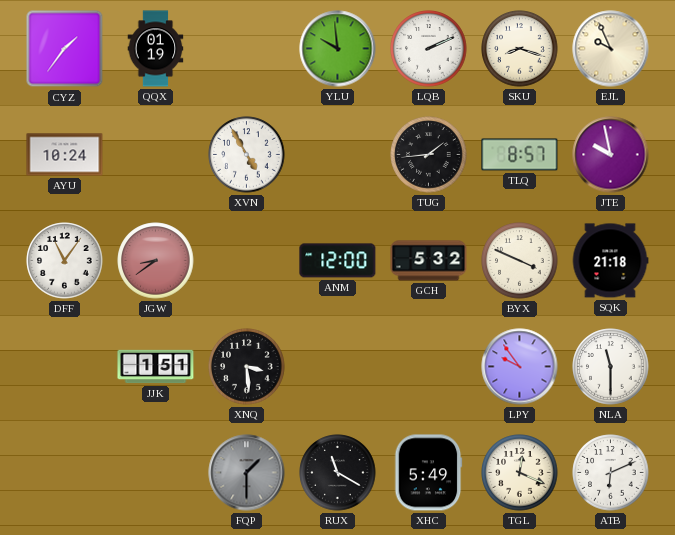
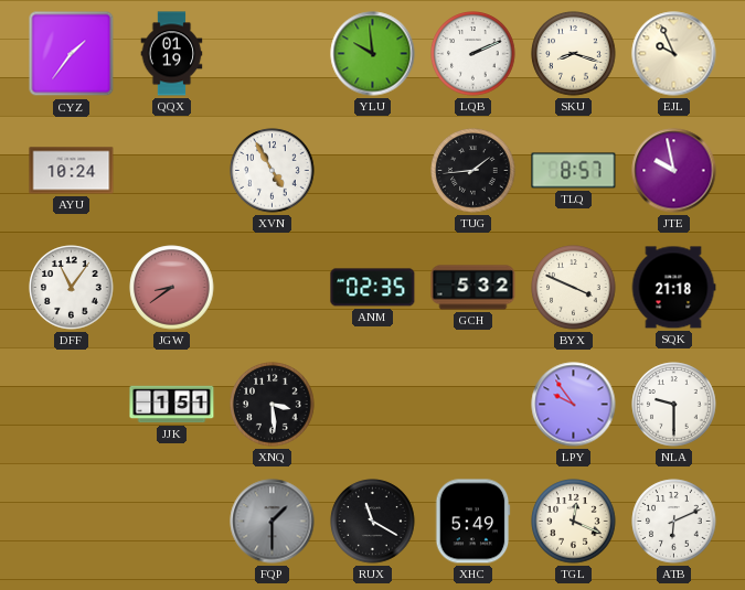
ANM: 12:00 -> 02:35
NLA: 11:30 -> 9:30
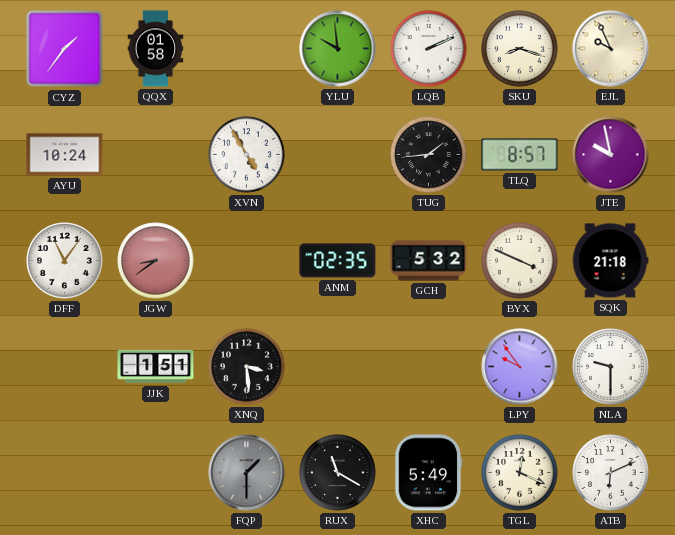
QQX: 01:19 -> 01:58
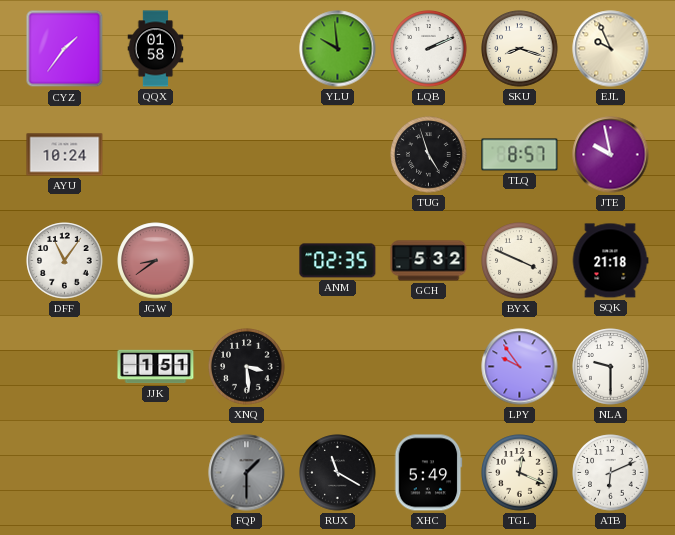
XVN: 4:55 -> none
TUG: 1:44 -> 4:57
